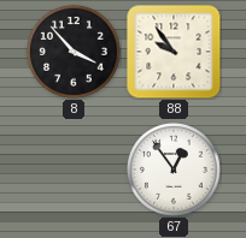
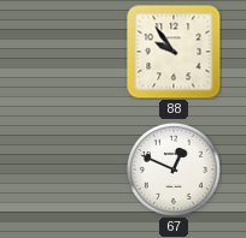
8: 3:53 -> none
67: 12:54 -> 12:49
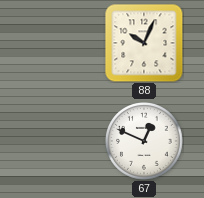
88: 9:54 -> 10:04
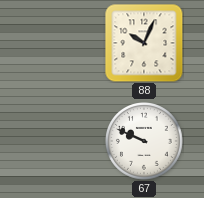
67: 12:49 -> 9:49
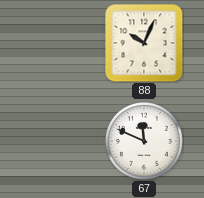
67: 9:49 -> 11:49
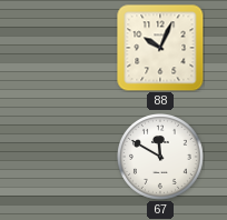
67: 11:49 -> 11:50
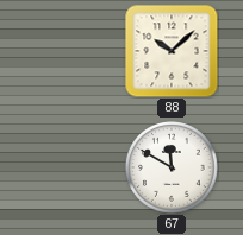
88: 10:04 -> 10:08
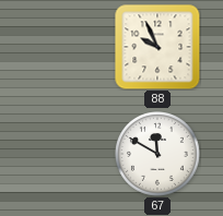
88: 10:08 -> 9:56
